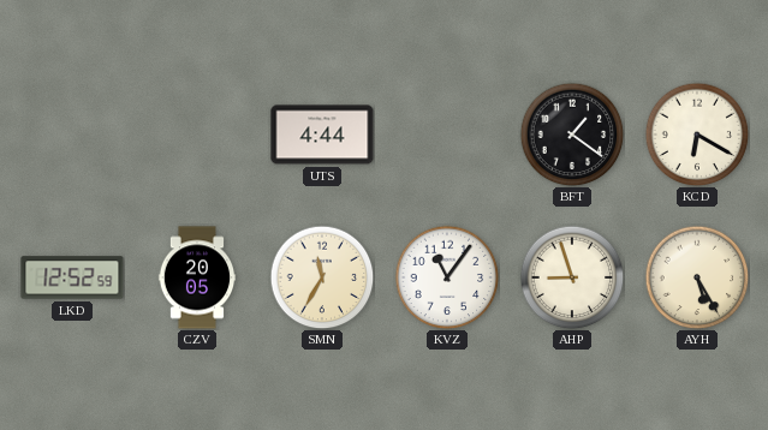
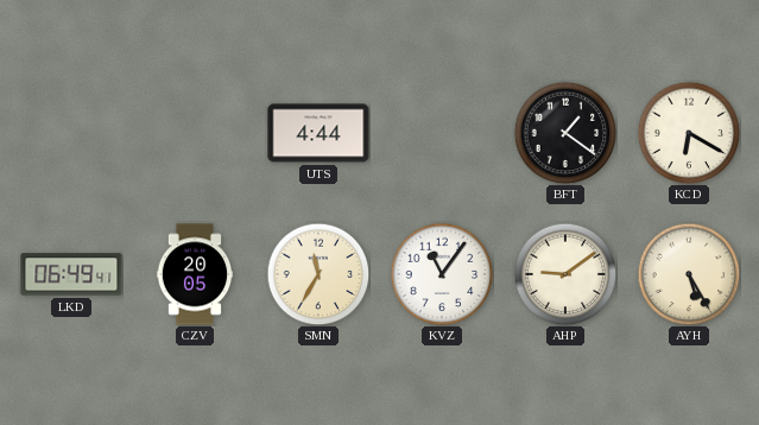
LKD: 12:52 -> 06:49
AHP: 8:57 -> 9:09
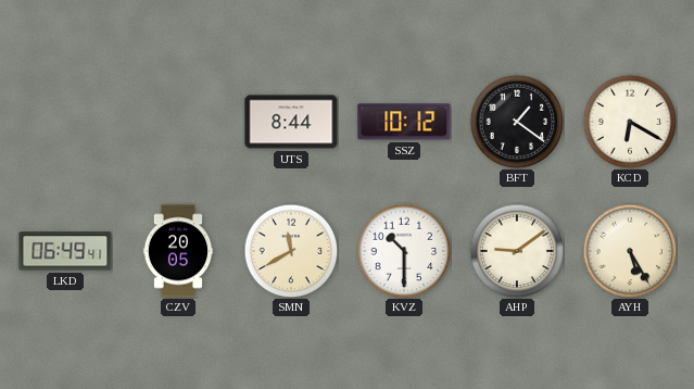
UTS: 4:44 -> 8:44
SSZ: none -> 10:12
SMN: 11:35 -> 11:40
KVZ: 11:06 -> 10:30
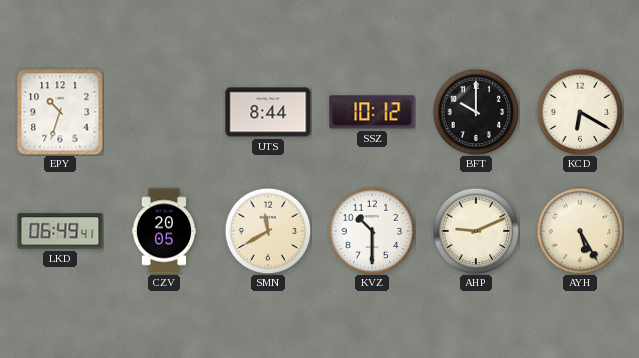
EPY: none -> 10:33
BFT: 1:21 -> 10:00
AHP: 9:09 -> 9:11
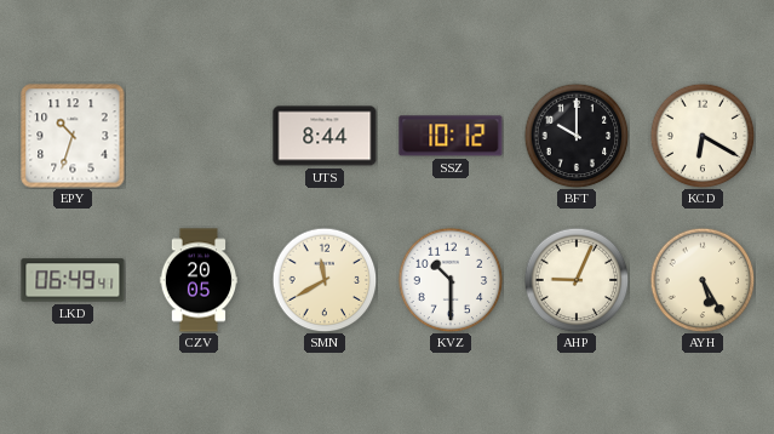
AHP: 9:11 -> 9:04
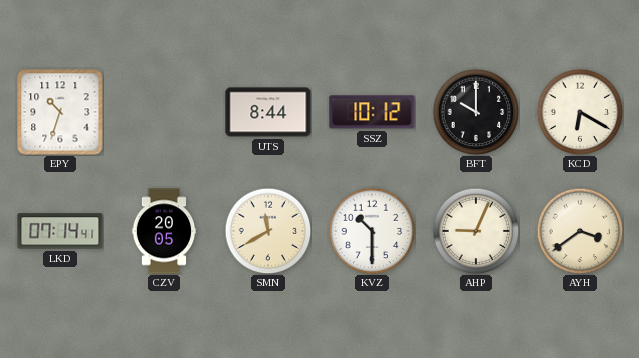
LKD: 06:49 -> 07:14
AYH: 5:25 -> 3:39
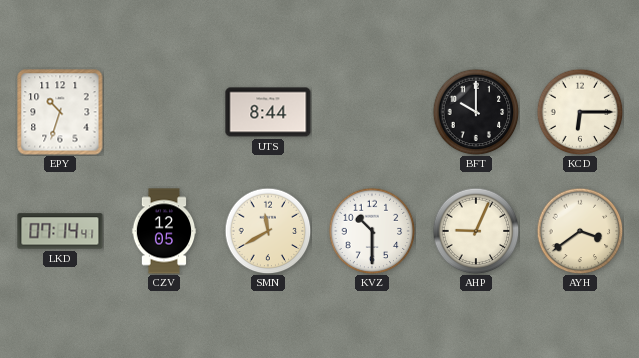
SSZ: 10:12 -> none
KCD: 6:20 -> 6:15
CZV: 20:05 -> 12:05
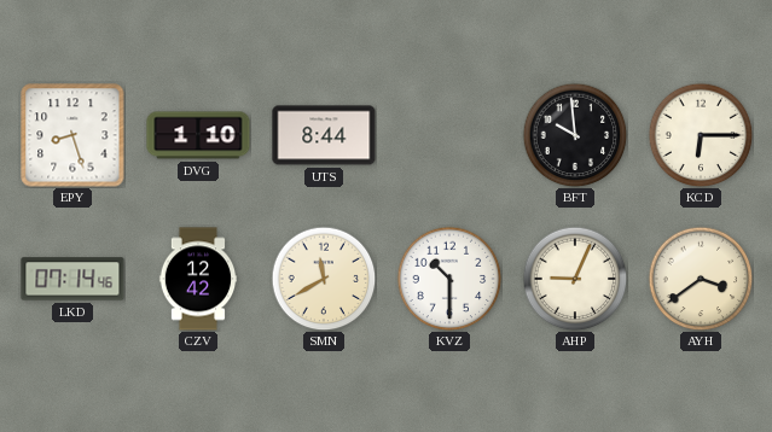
EPY: 10:33 -> 8:27
DVG: none -> 1:10
BFT: 10:00 -> 9:59
LKD: 07:14:41 -> 07:14:46
CZV: 12:05 -> 12:42
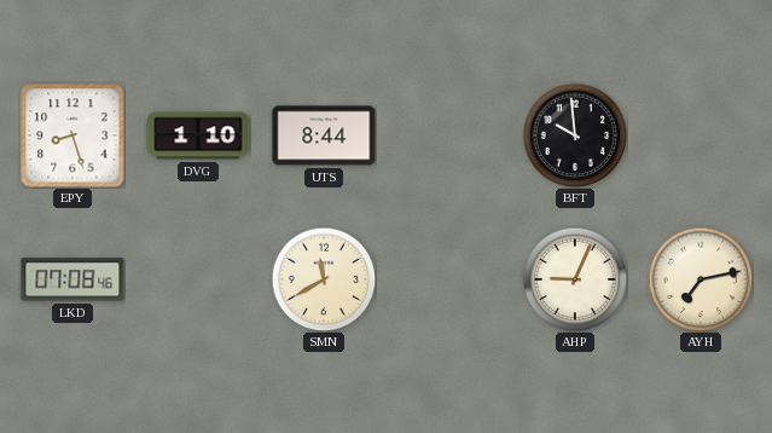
KCD: 6:15 -> none
LKD: 07:14 -> 07:08
CZV: 12:42 -> none
KVZ: 10:30 -> none
AYH: 3:39 -> 7:13
